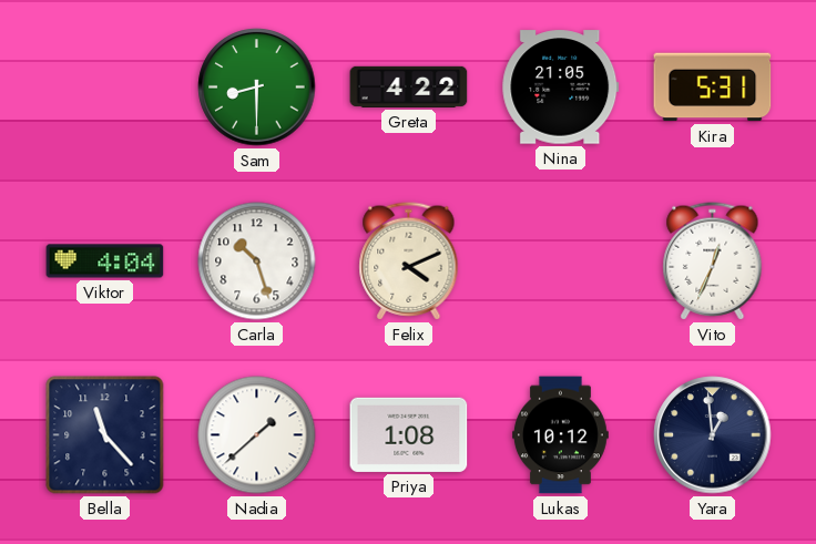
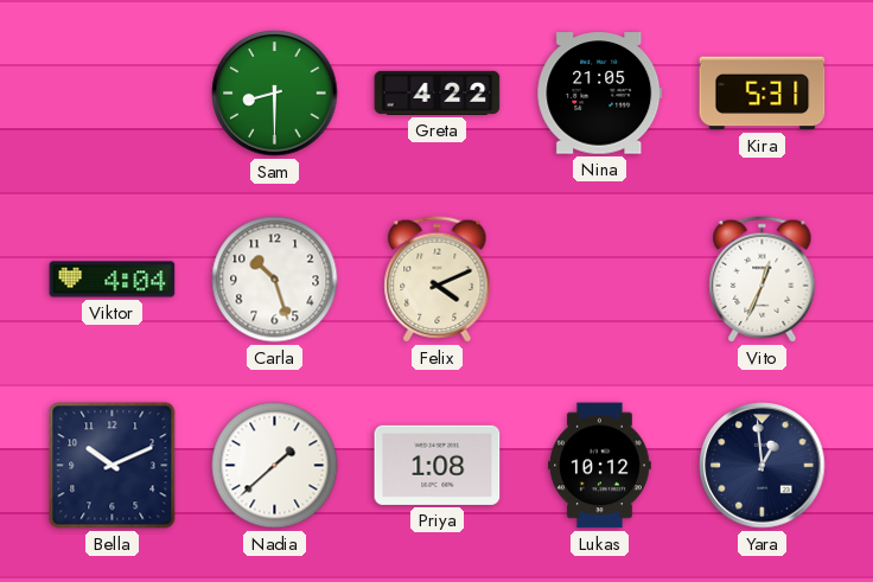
Bella: 11:23 -> 10:11
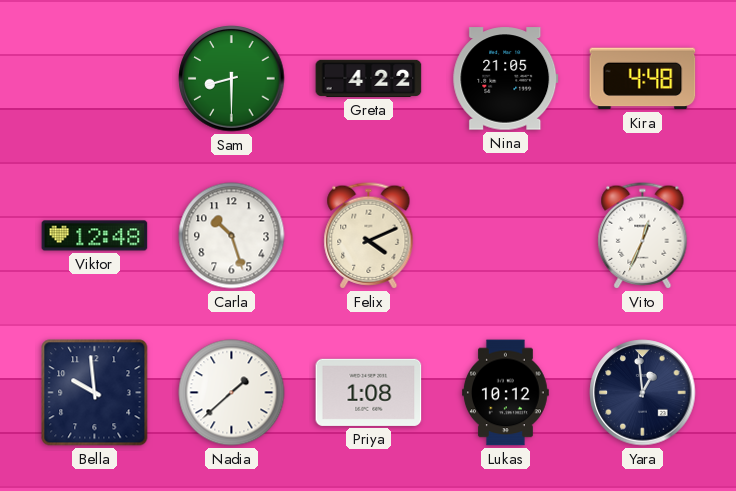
Kira: 5:31 -> 4:48
Viktor: 4:04 -> 12:48
Bella: 10:11 -> 9:59
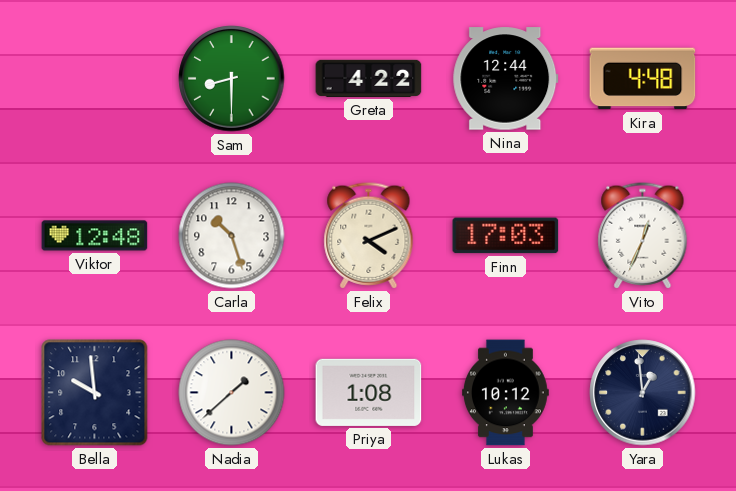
Nina: 21:05 -> 12:44
Finn: none -> 17:03
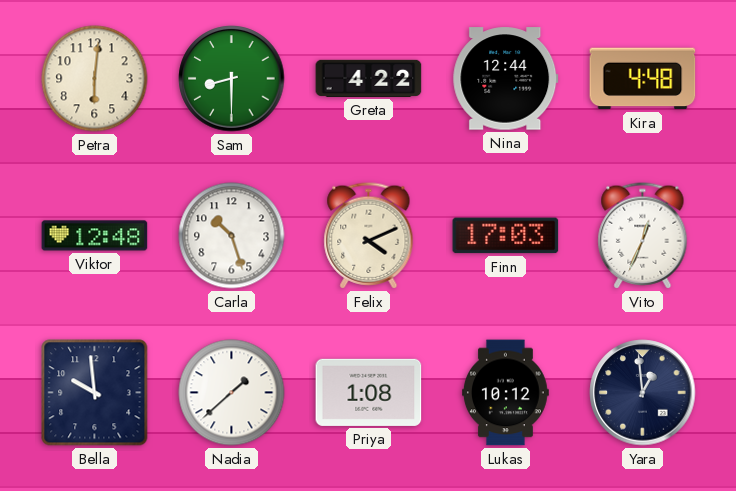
Petra: none -> 6:01
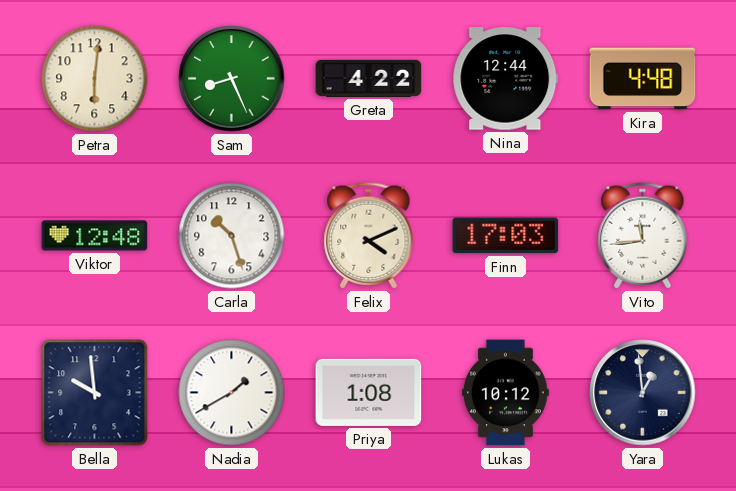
Sam: 8:30 -> 8:26
Vito: 12:34 -> 11:44
Nadia: 1:38 -> 1:40
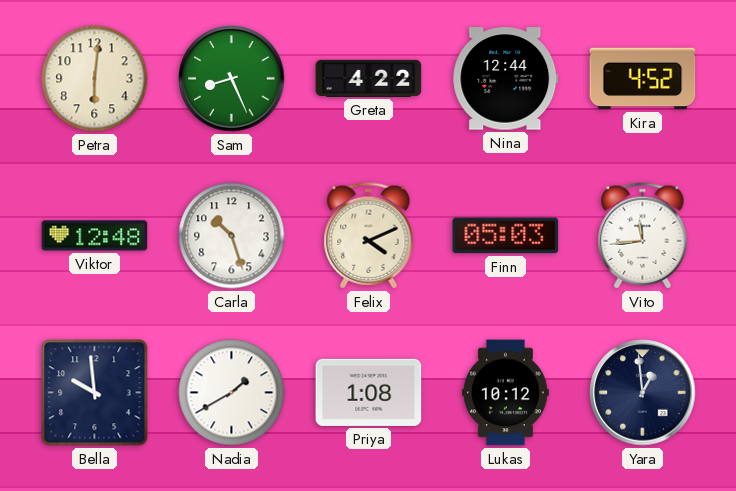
Kira: 4:48 -> 4:52
Finn: 17:03 -> 05:03
